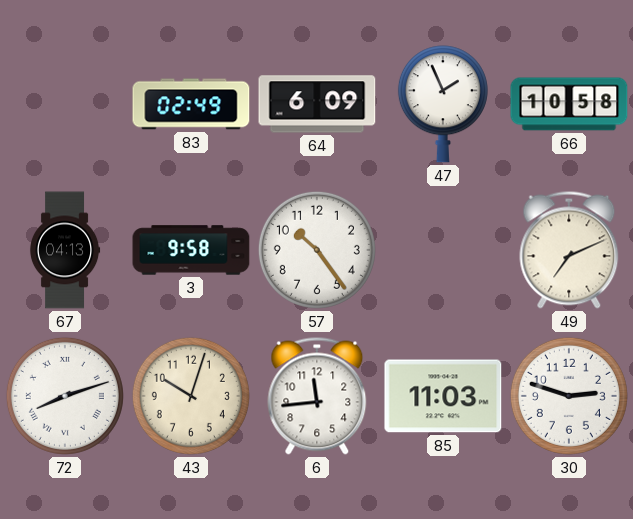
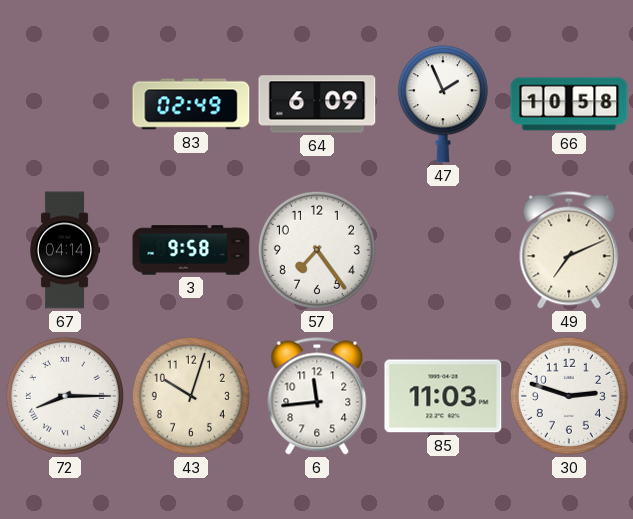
67: 04:13 -> 04:14
57: 10:24 -> 7:24
72: 8:12 -> 8:15
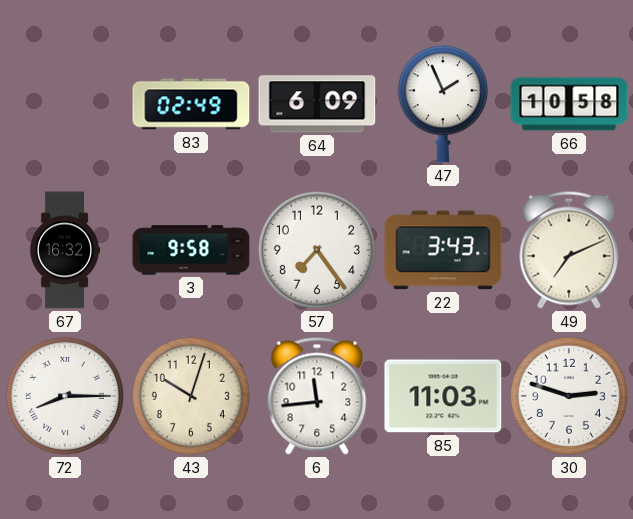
67: 04:14 -> 16:32
22: none -> 3:43
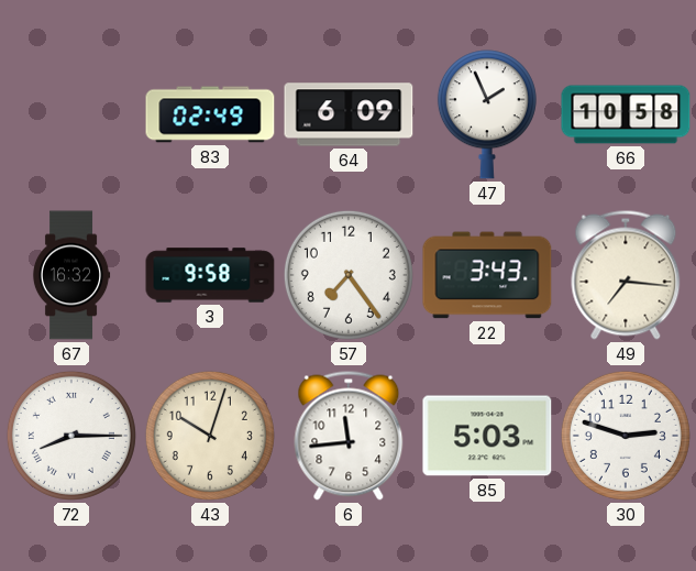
49: 7:11 -> 7:16
85: 11:03 -> 5:03
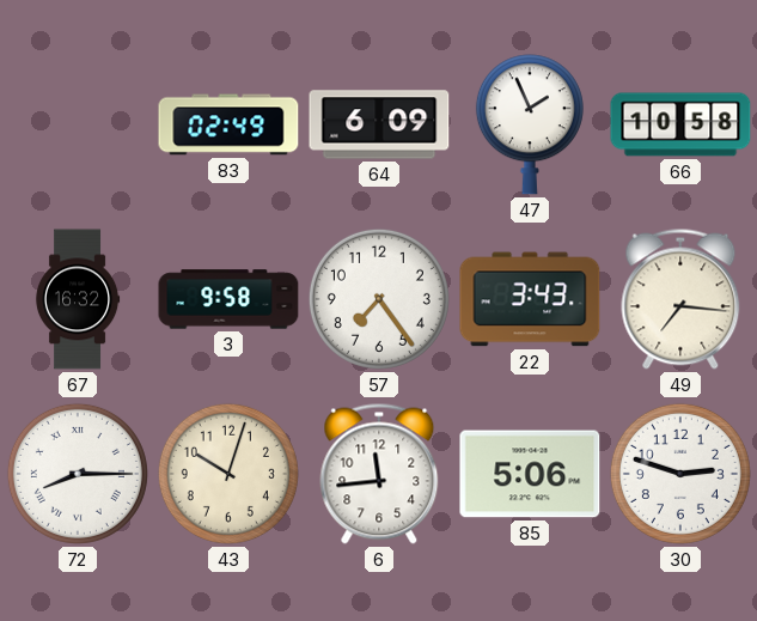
85: 5:03 -> 5:06
